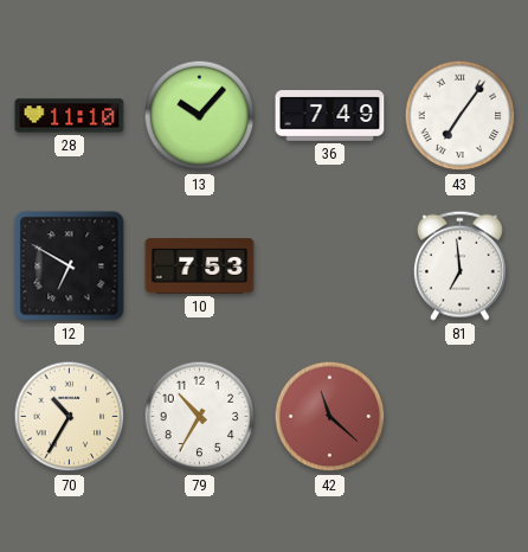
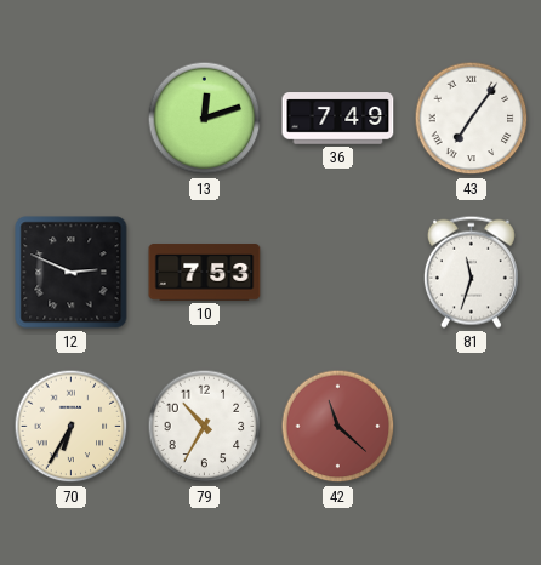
28: 11:10 -> none
13: 10:07 -> 12:12
12: 6:50 -> 2:49
81: 6:59 -> 11:33
70: 10:35 -> 6:35
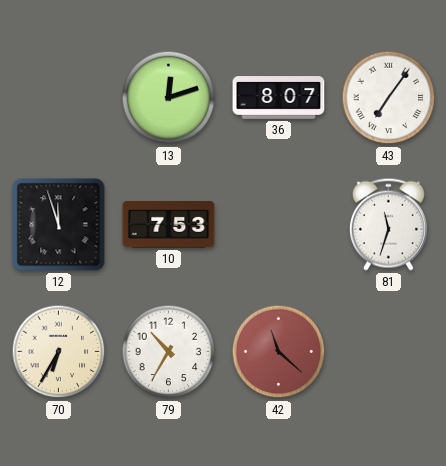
36: 7:49 -> 8:07
12: 2:49 -> 11:57
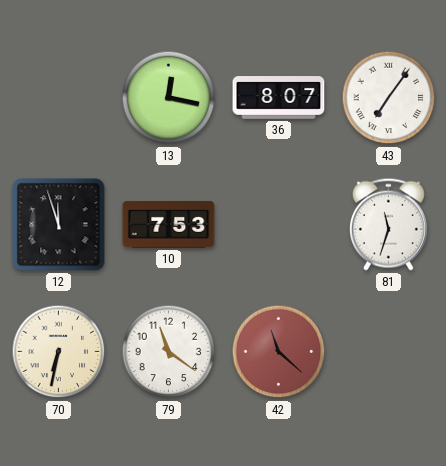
13: 12:12 -> 12:17
70: 6:35 -> 6:32
79: 10:35 -> 11:21
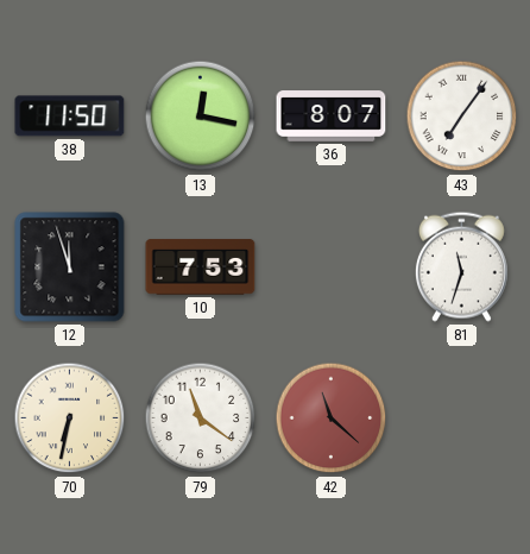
38: none -> 11:50
